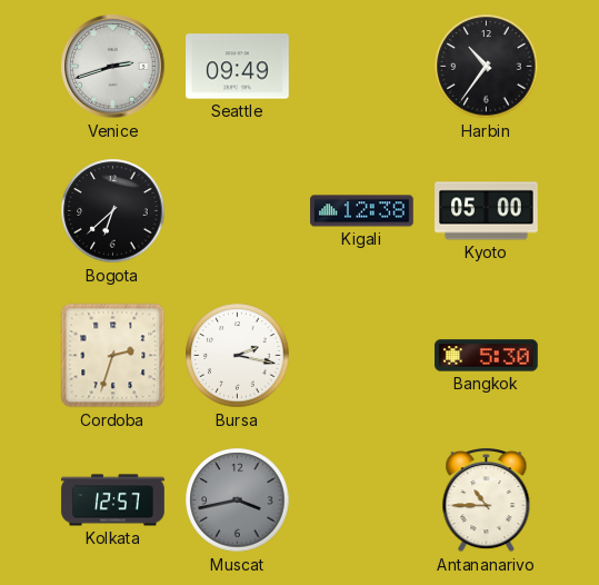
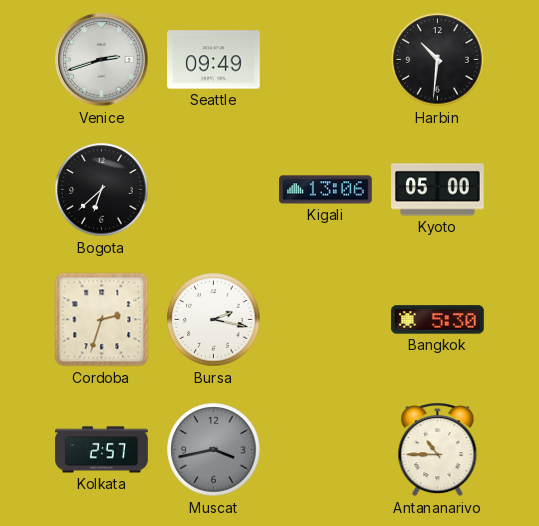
Harbin: 10:36 -> 10:31
Kigali: 12:38 -> 13:06
Kolkata: 12:57 -> 2:57
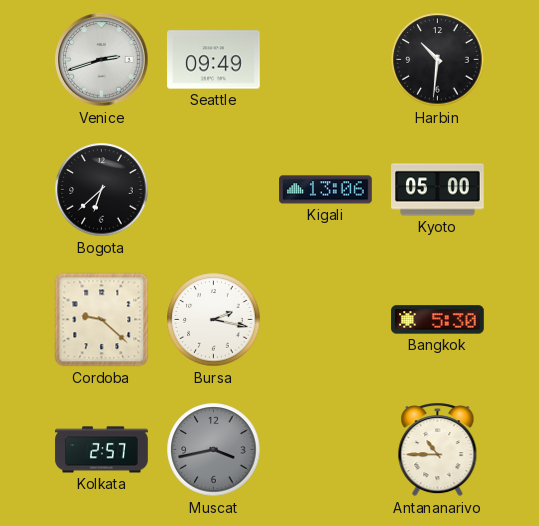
Cordoba: 2:33 -> 9:22
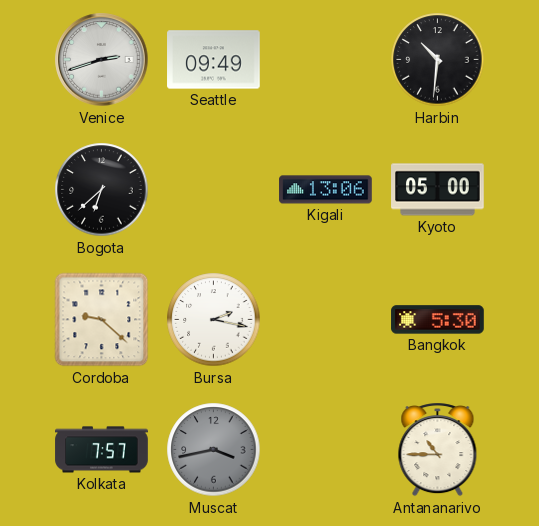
Kolkata: 2:57 -> 7:57
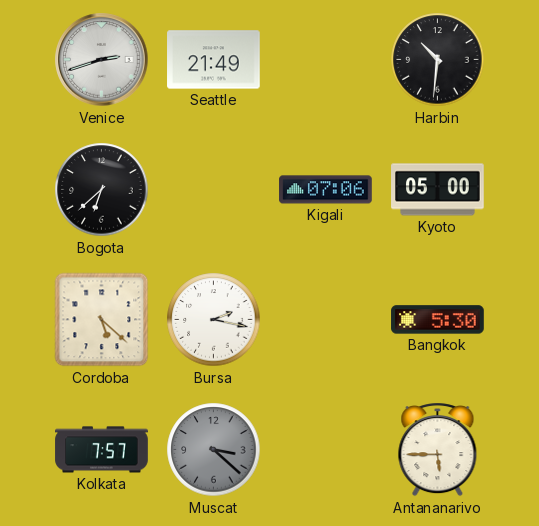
Seattle: 09:49 -> 21:49
Kigali: 13:06 -> 07:06
Cordoba: 9:22 -> 5:22
Muscat: 3:43 -> 3:22
Antananarivo: 10:45 -> 5:45
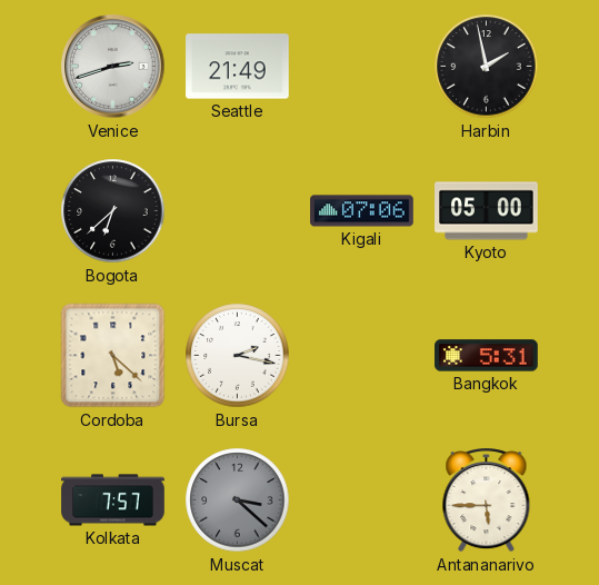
Harbin: 10:31 -> 1:58
Bangkok: 5:30 -> 5:31
